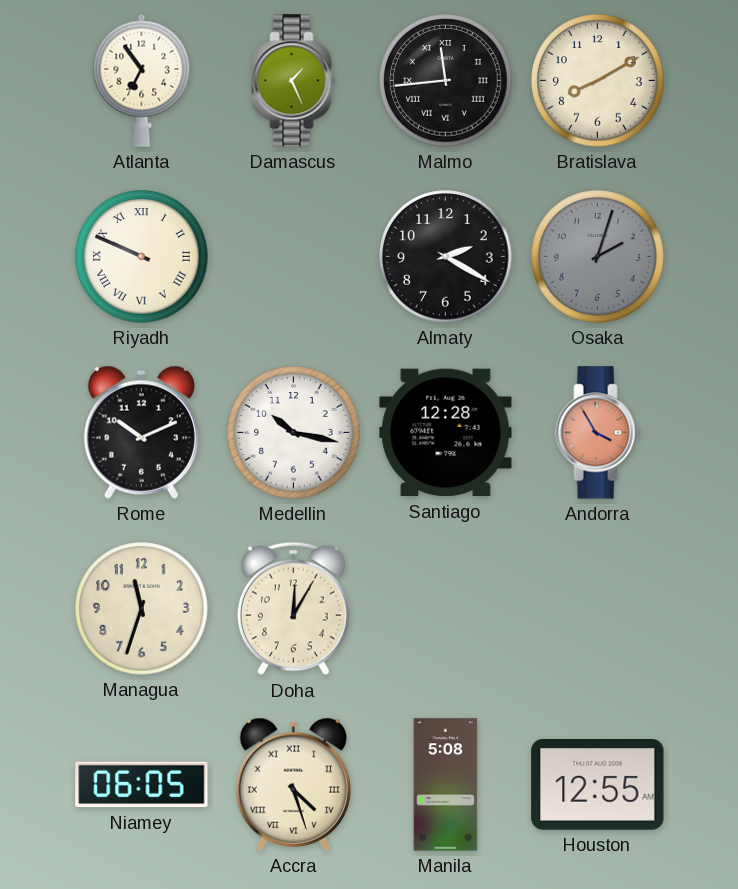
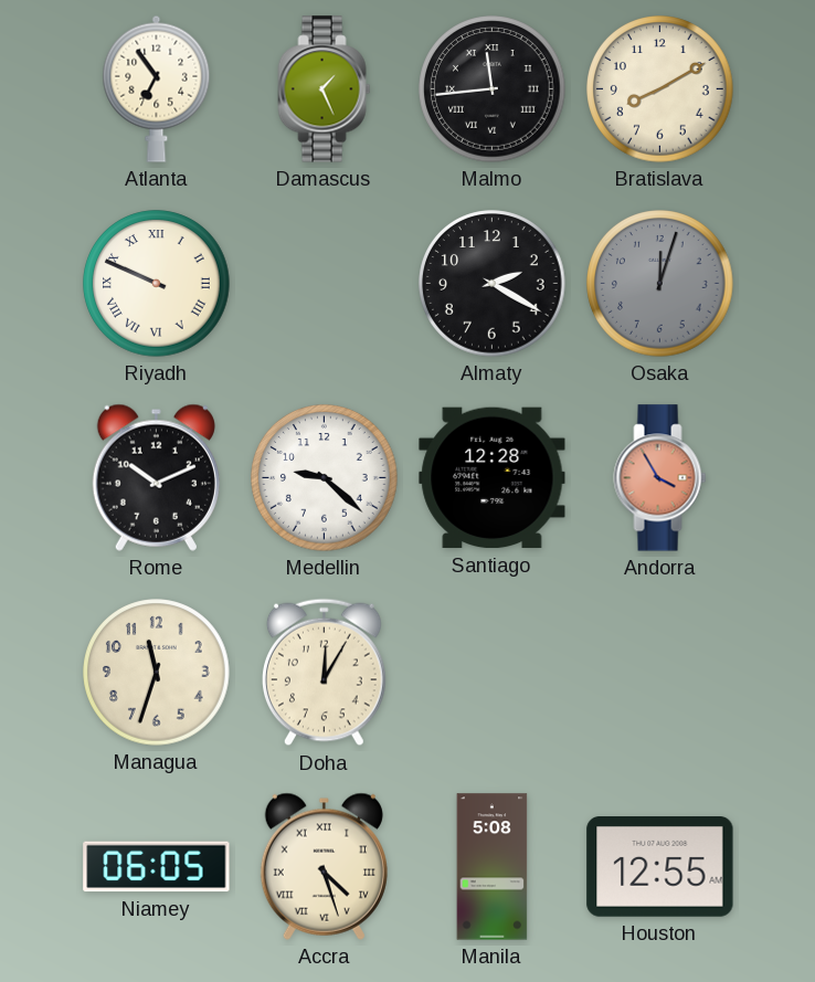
Osaka: 2:03 -> 12:03
Medellin: 10:17 -> 9:22
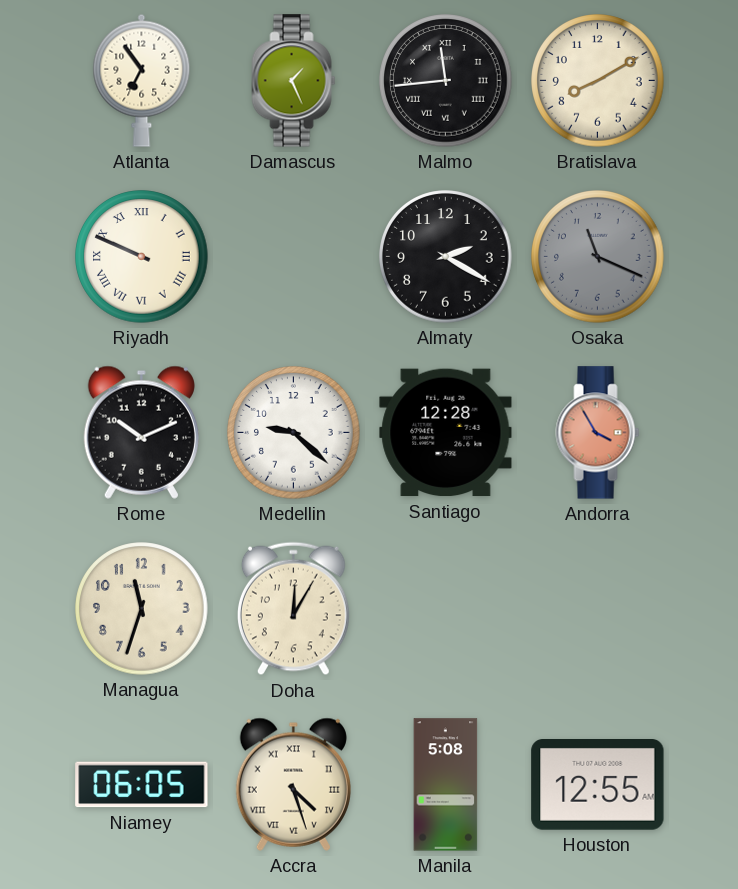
Osaka: 12:03 -> 11:19
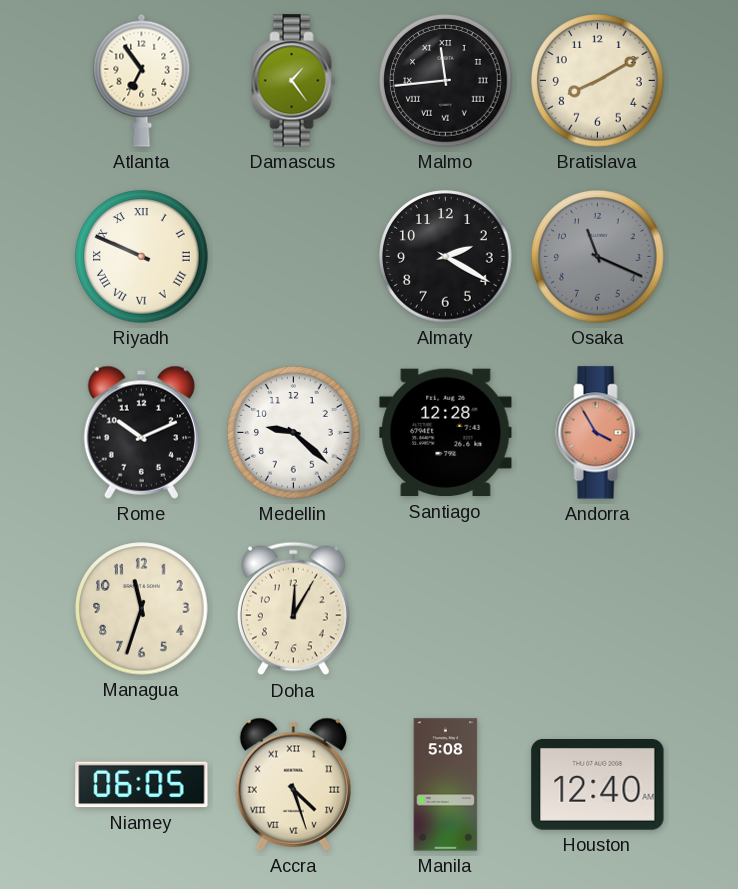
Damascus: 1:26 -> 1:24
Houston: 12:55 -> 12:40
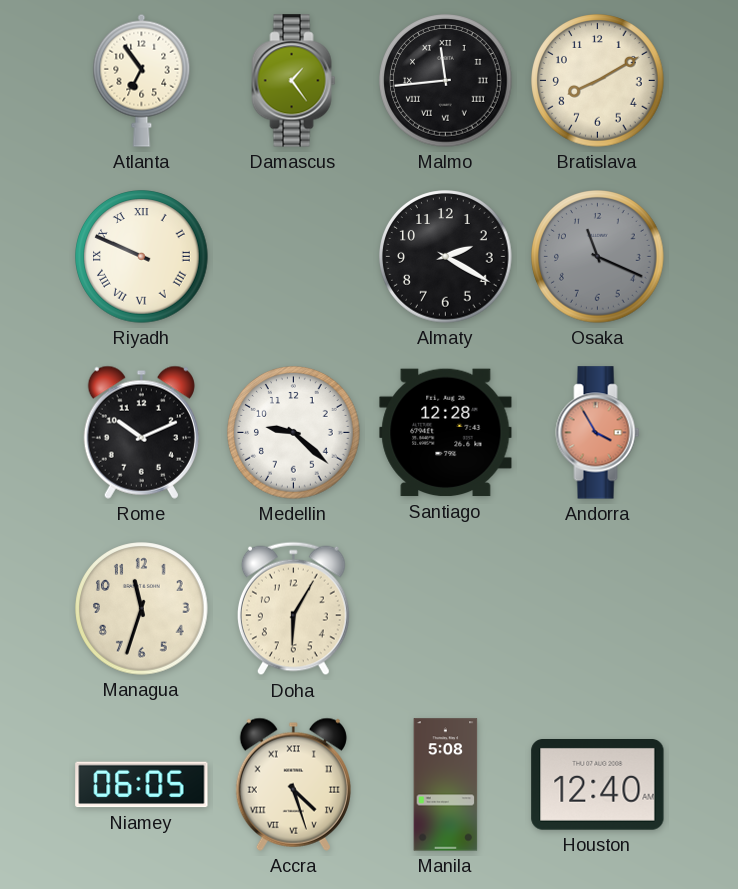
Doha: 12:05 -> 6:05
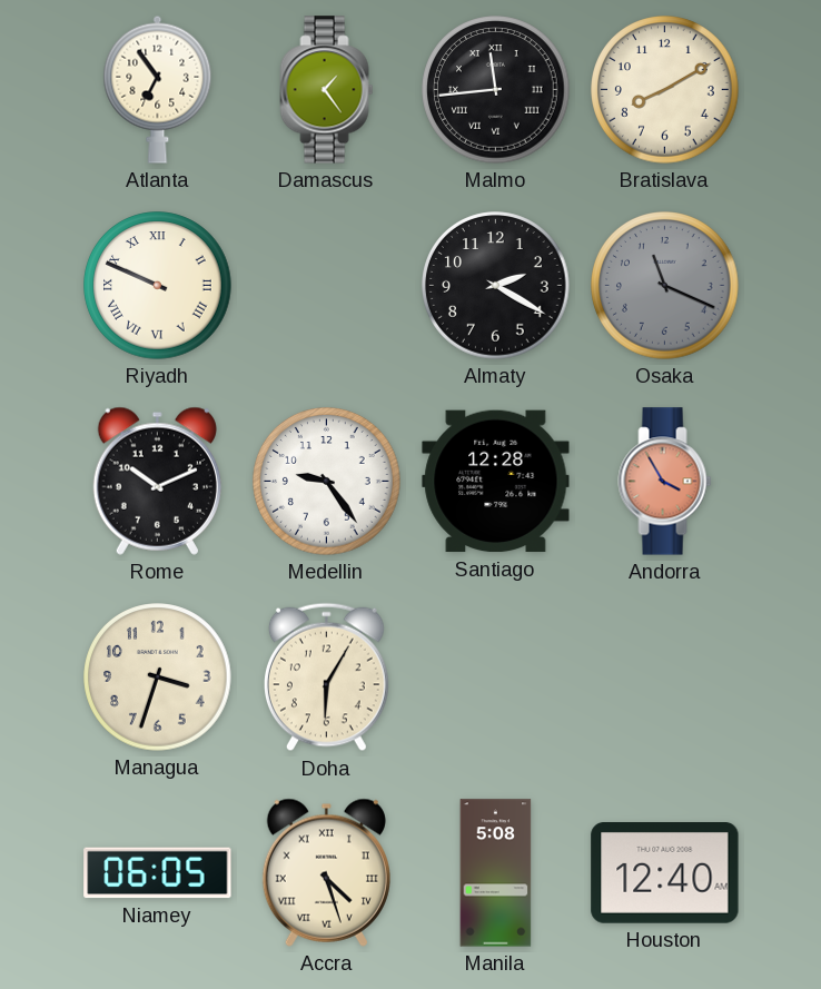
Medellin: 9:22 -> 9:24
Managua: 11:33 -> 3:33
